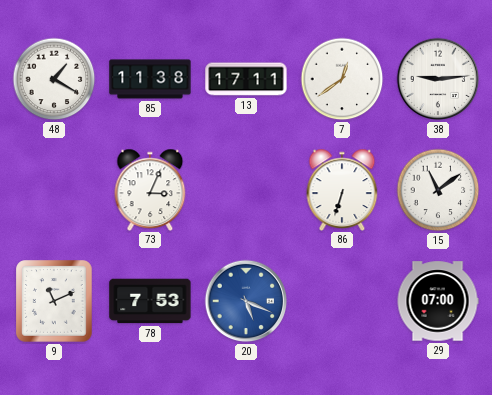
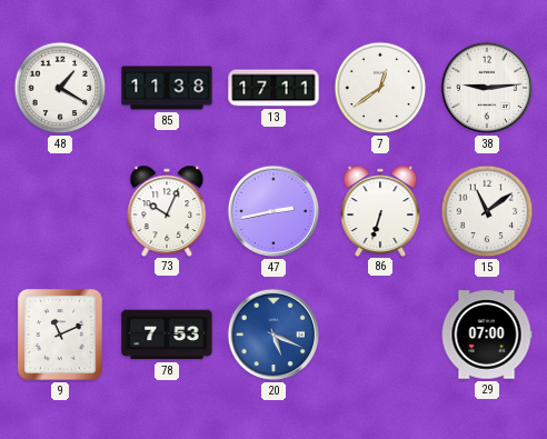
73: 3:04 -> 10:04
47: none -> 2:43
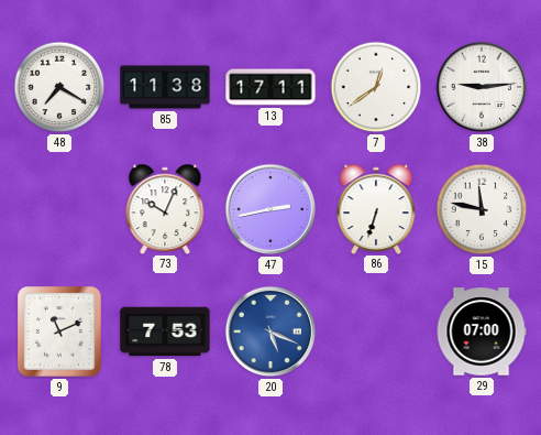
48: 1:20 -> 7:20
15: 11:09 -> 11:47
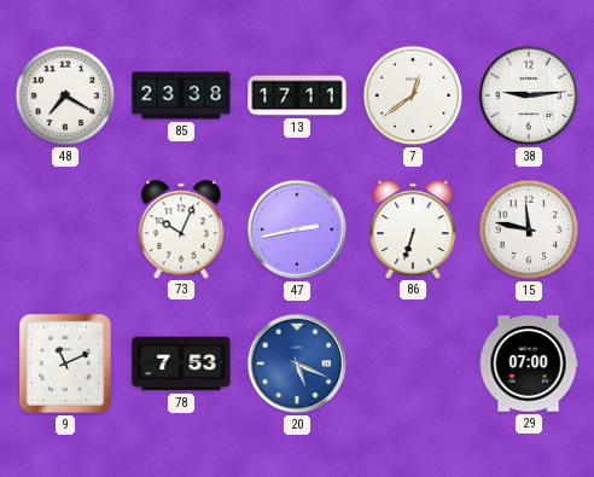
85: 11:38 -> 23:38
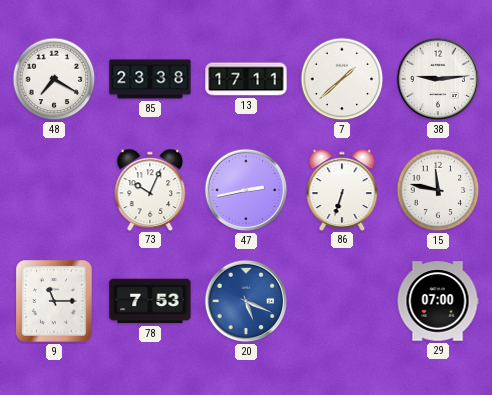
7: 12:39 -> 1:38
9: 11:11 -> 11:15
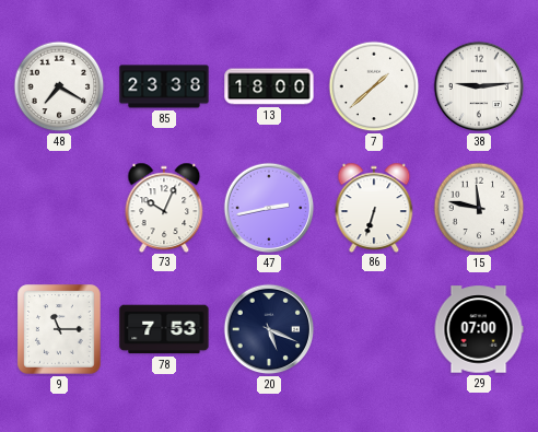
13: 17:11 -> 18:00
20 dial: blue -> navy
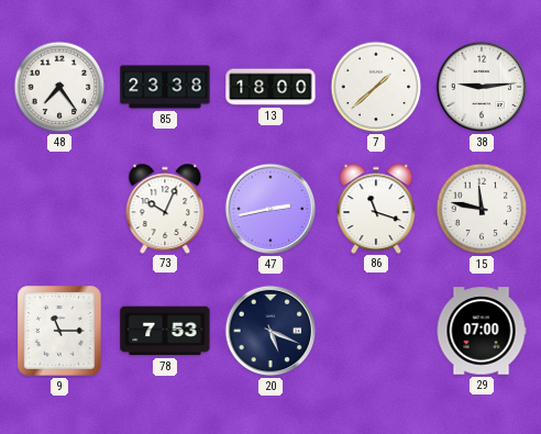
48: 7:20 -> 7:24
86: 6:33 -> 11:18
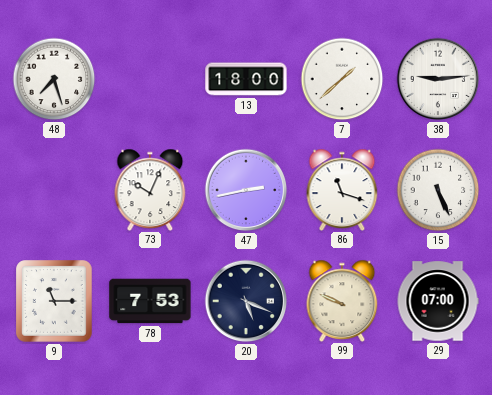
48: 7:24 -> 7:27
85: 23:38 -> none
15: 11:47 -> 5:26
99: none -> 9:49
